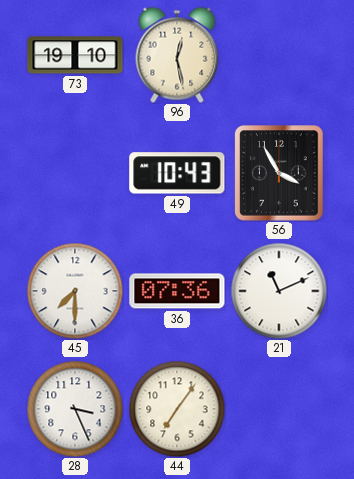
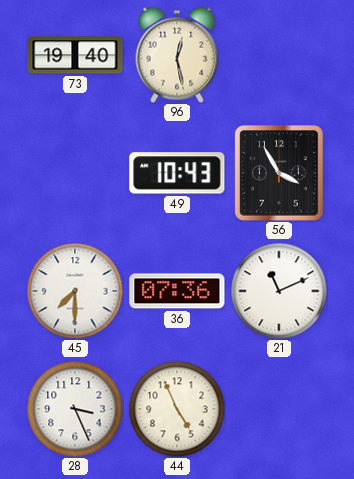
73: 19:10 -> 19:40
44: 7:06 -> 4:56
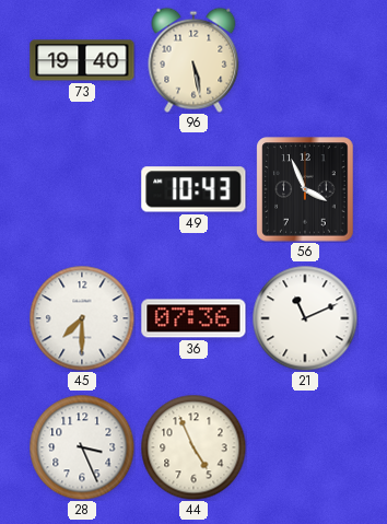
96: 12:28 -> 5:28
56: 3:55 -> 3:56
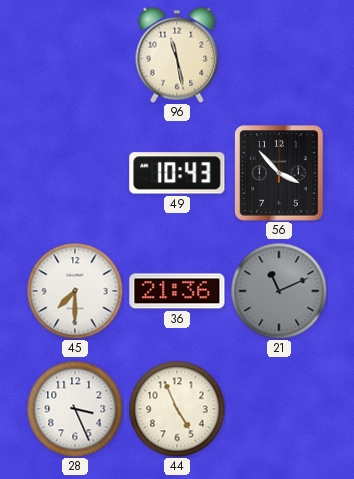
73: 19:40 -> none
96: 5:28 -> 11:28
56: 3:56 -> 3:53
36: 07:36 -> 21:36
21 dial: white -> grey
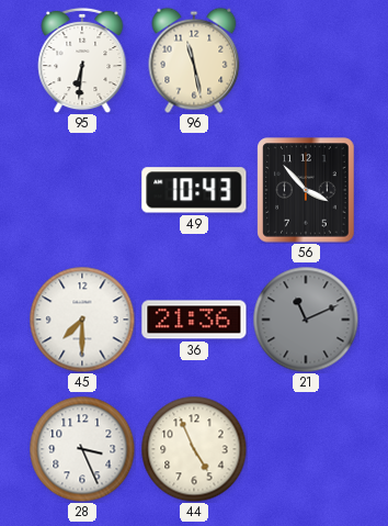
95: none -> 6:31
